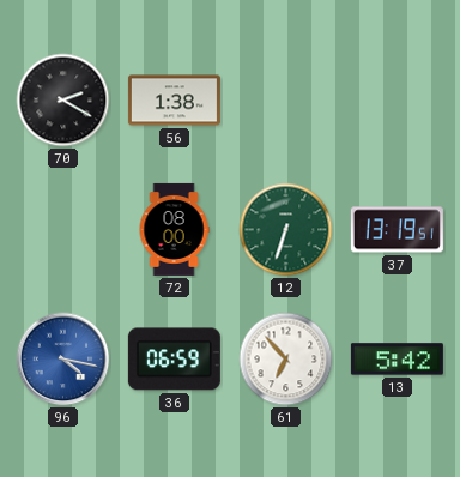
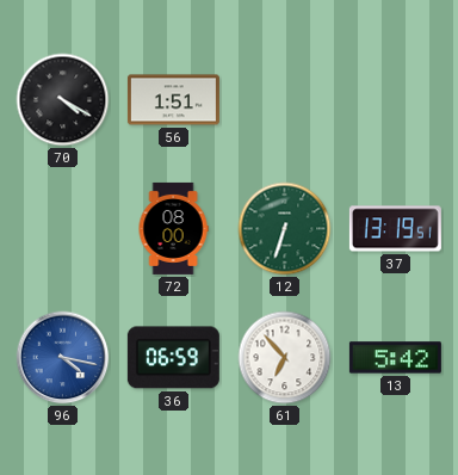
70: 2:20 -> 4:20
56: 1:38 -> 1:51
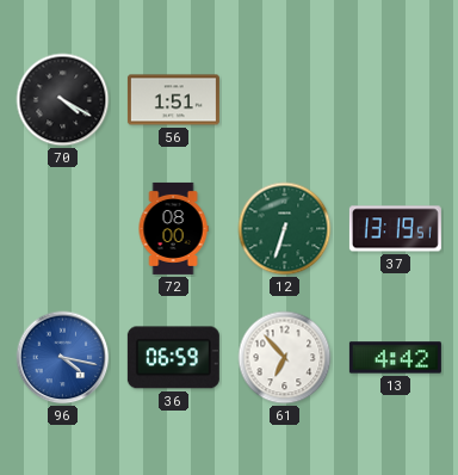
13: 5:42 -> 4:42
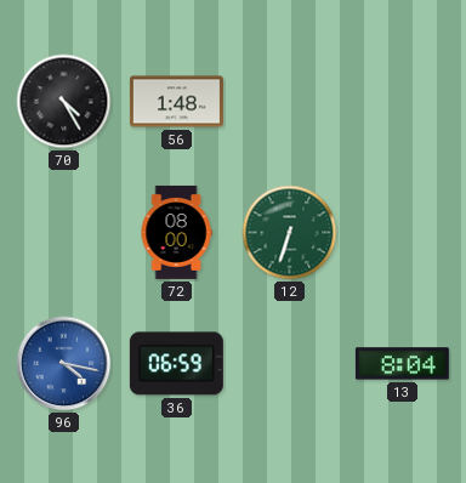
70: 4:20 -> 4:25
56: 1:51 -> 1:48
37: 13:19 -> none
61: 6:53 -> none
13: 4:42 -> 8:04
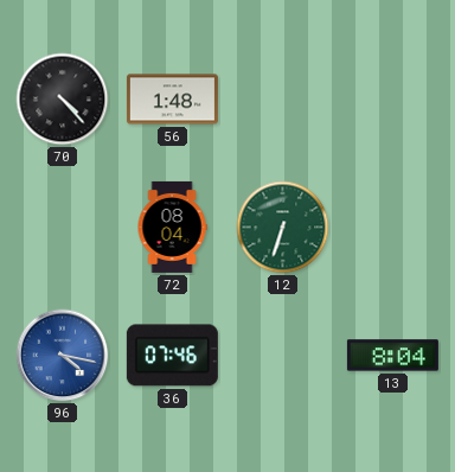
70: 4:25 -> 4:23
72: 08:00 -> 08:04
36: 06:59 -> 07:46
